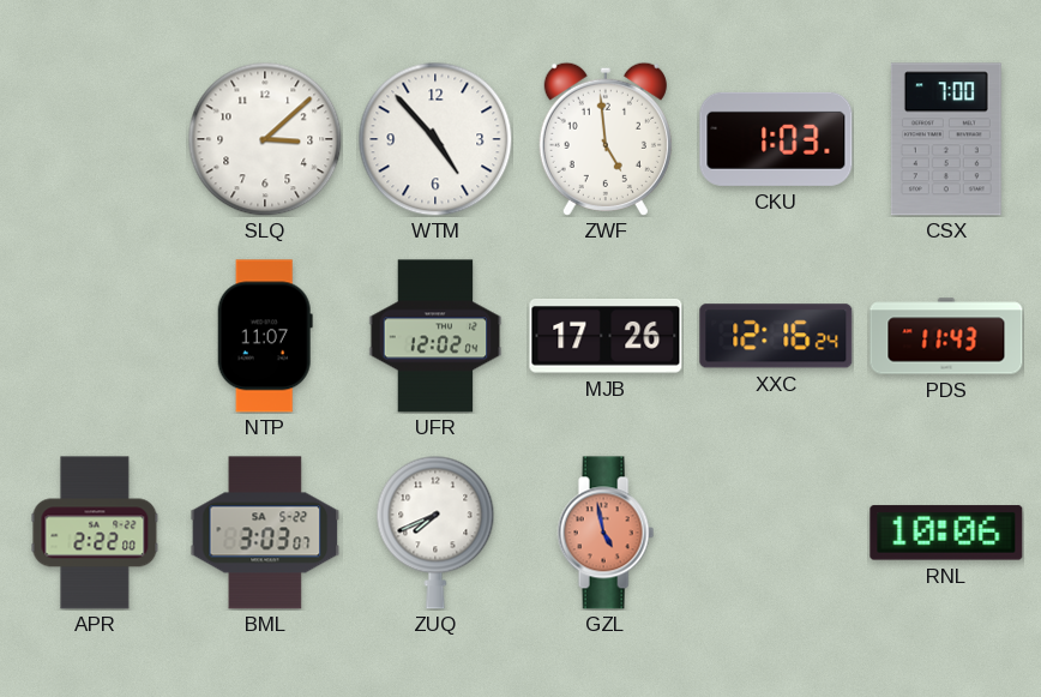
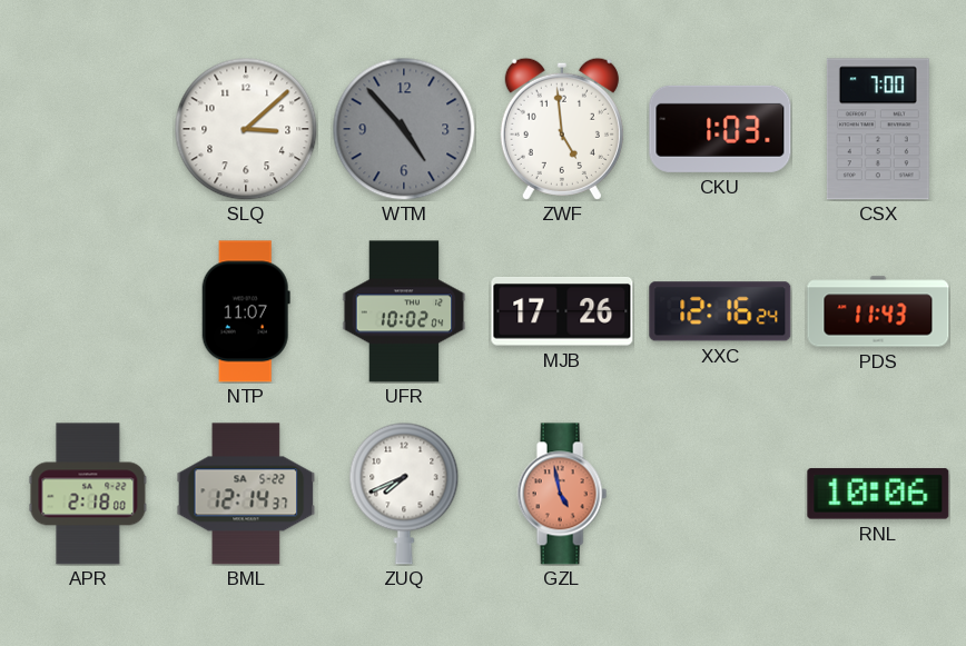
WTM dial: white -> grey
UFR: 12:02 -> 10:02
APR: 2:22 -> 2:18
BML: 3:03 -> 12:14
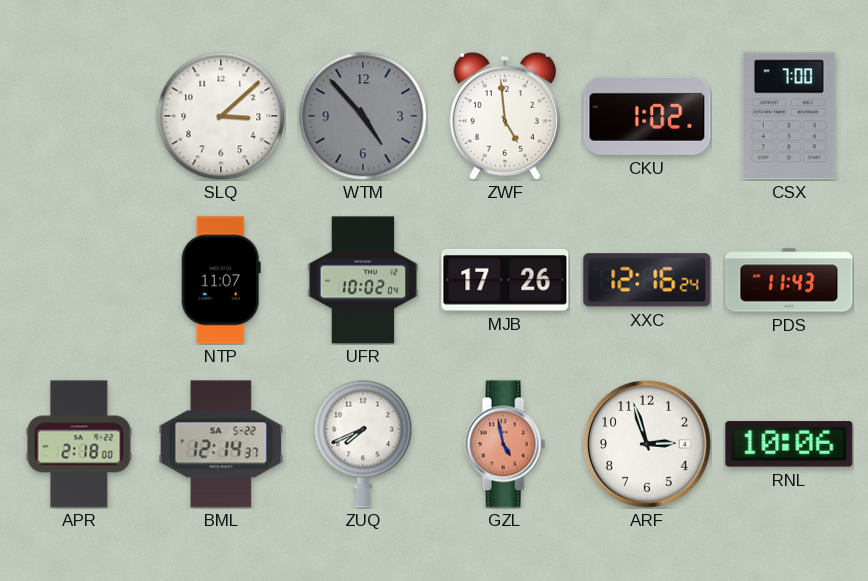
CKU: 1:03 -> 1:02
ARF: none -> 2:57
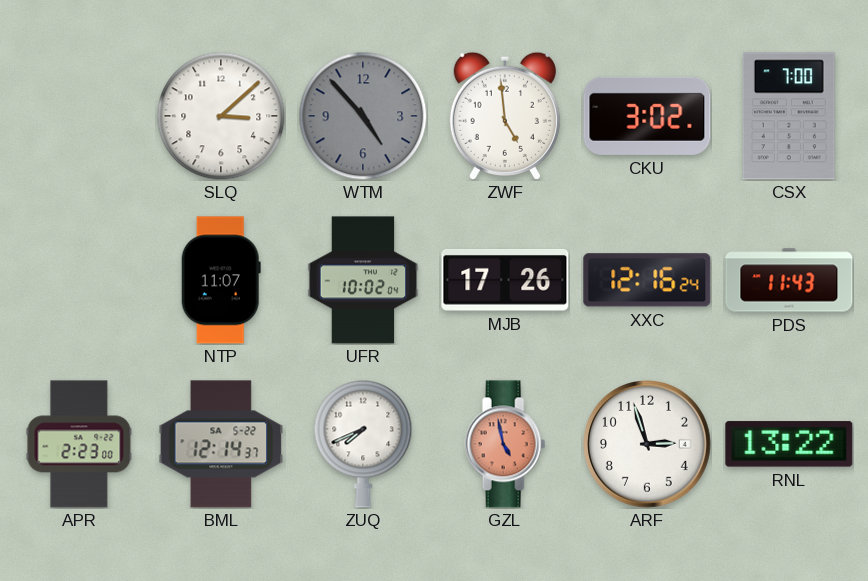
CKU: 1:02 -> 3:02
APR: 2:18 -> 2:23
RNL: 10:06 -> 13:22
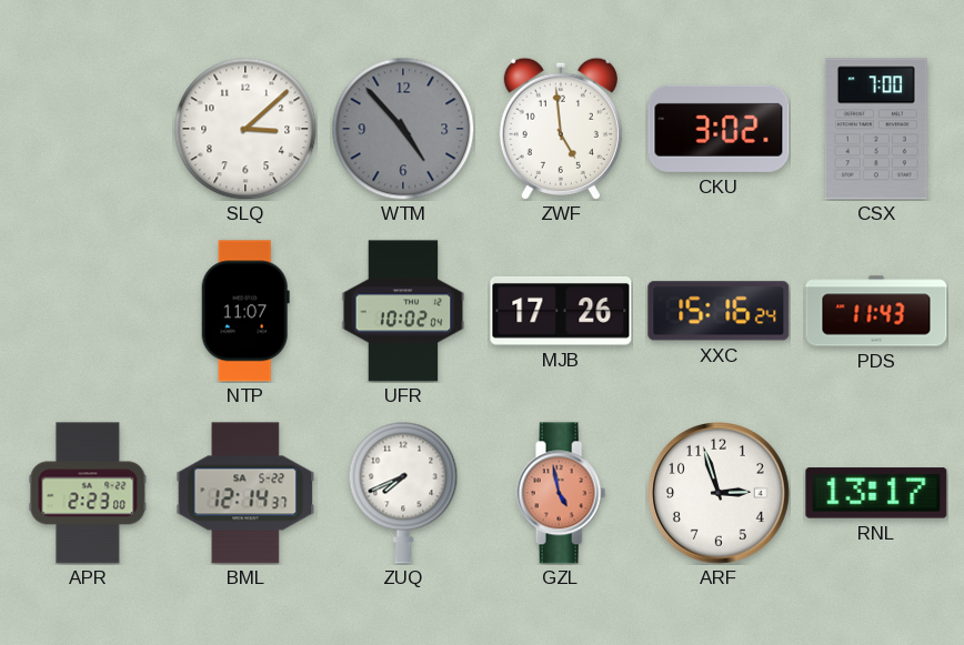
XXC: 12:16 -> 15:16
RNL: 13:22 -> 13:17
